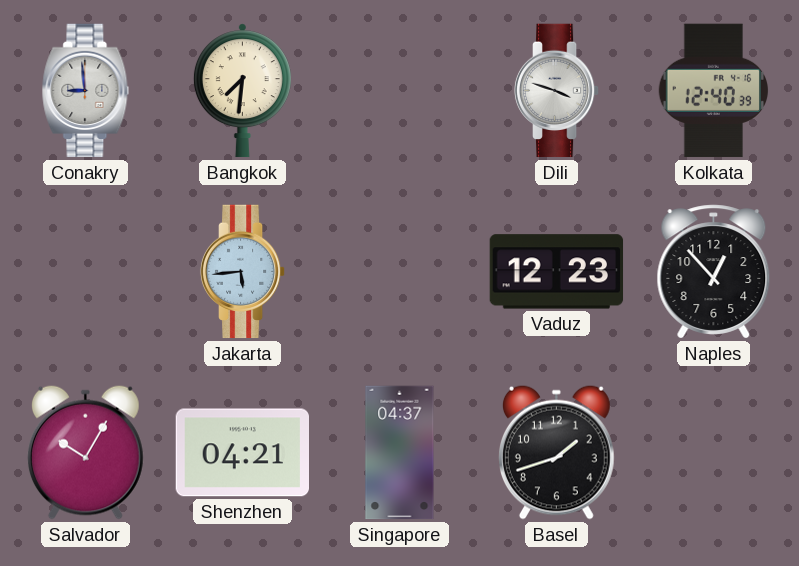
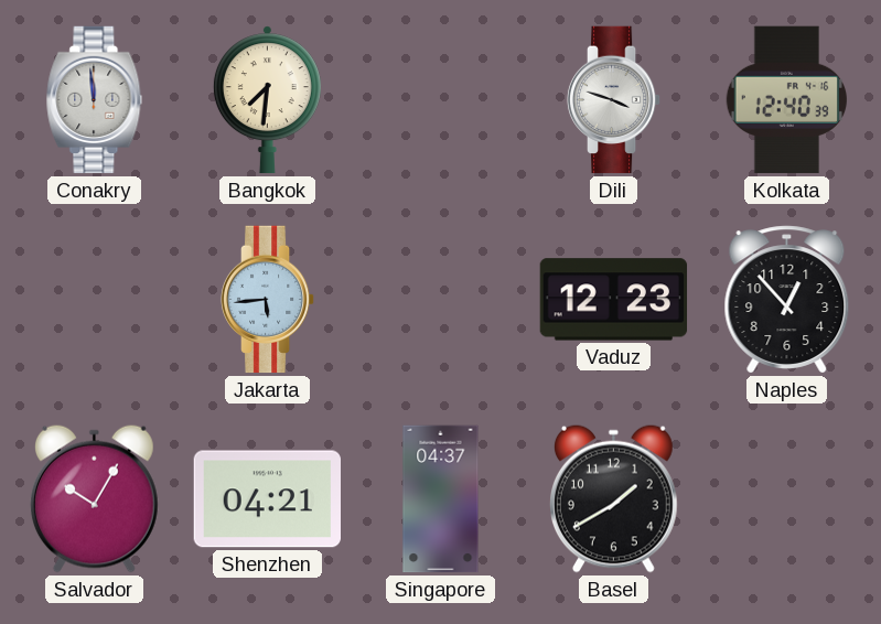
Conakry: 8:59 -> 11:59
Basel: 1:42 -> 1:40
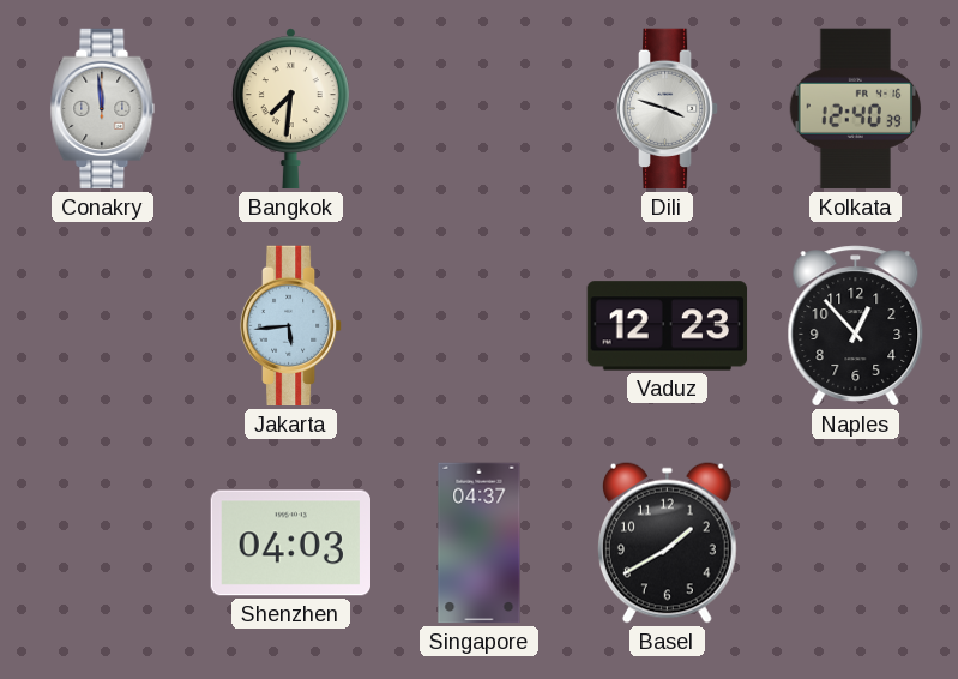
Salvador: 10:05 -> none
Shenzhen: 04:21 -> 04:03
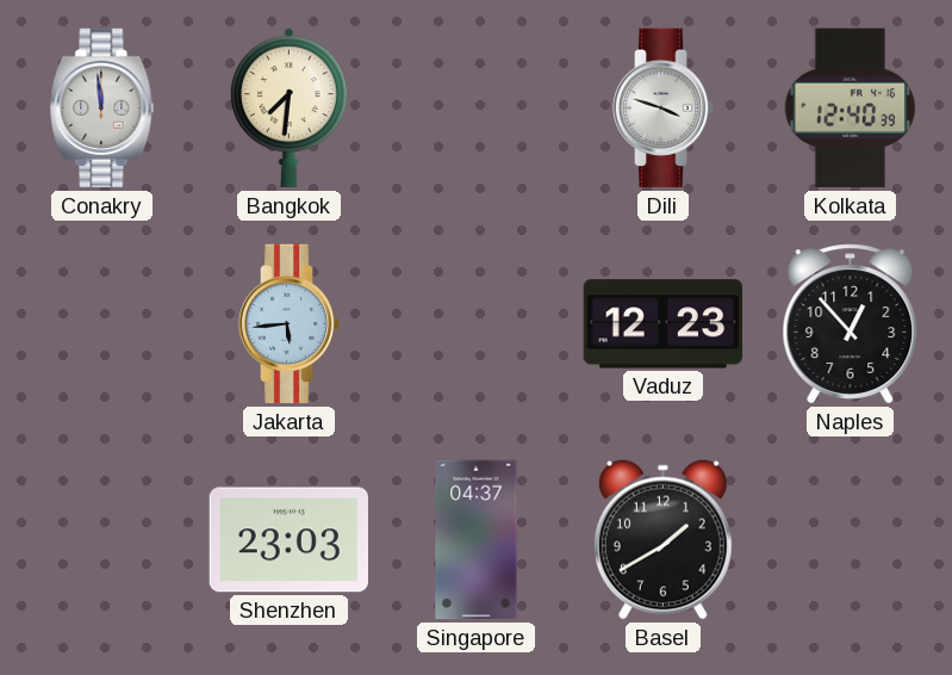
Shenzhen: 04:03 -> 23:03
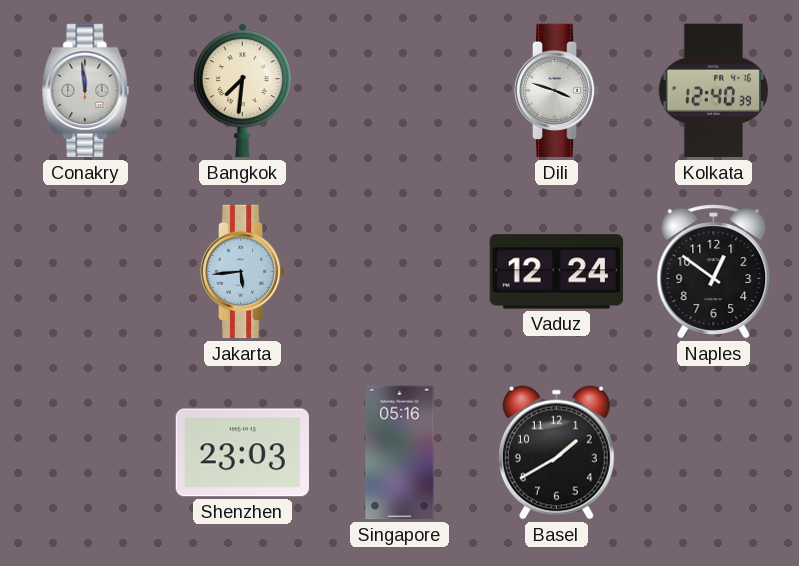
Vaduz: 12:23 -> 12:24
Naples: 12:53 -> 12:51
Singapore: 04:37 -> 05:16
